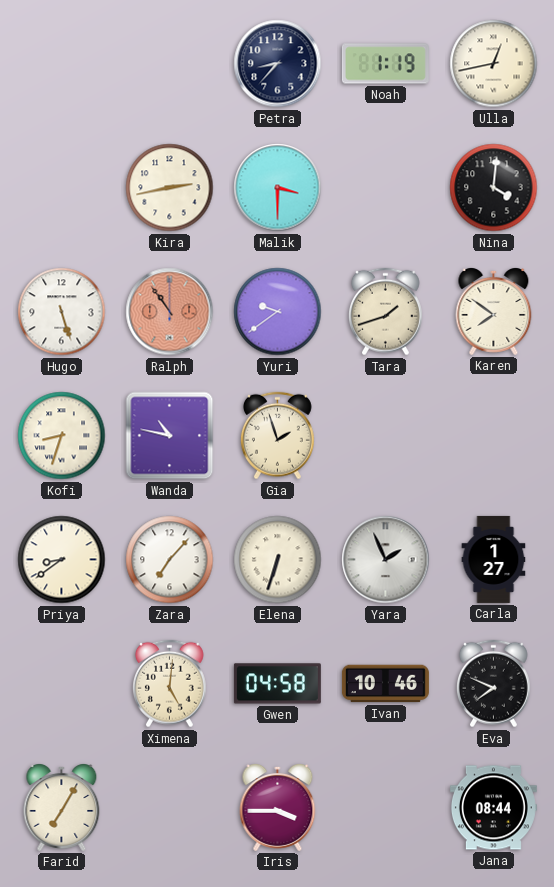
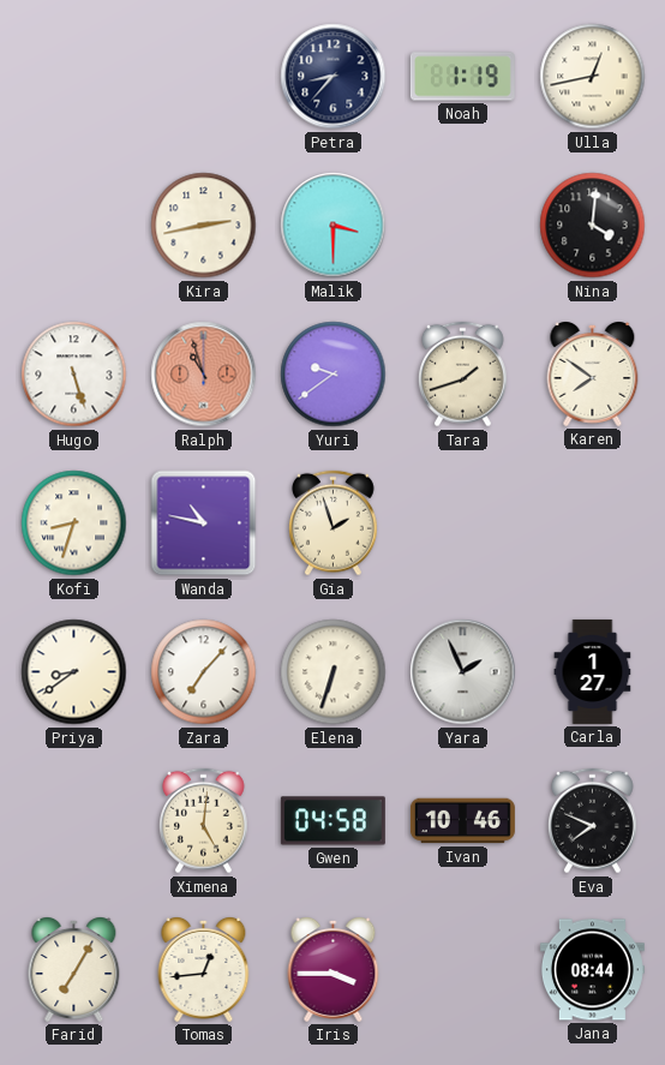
Ralph: 10:54 -> 10:57
Tomas: none -> 12:44
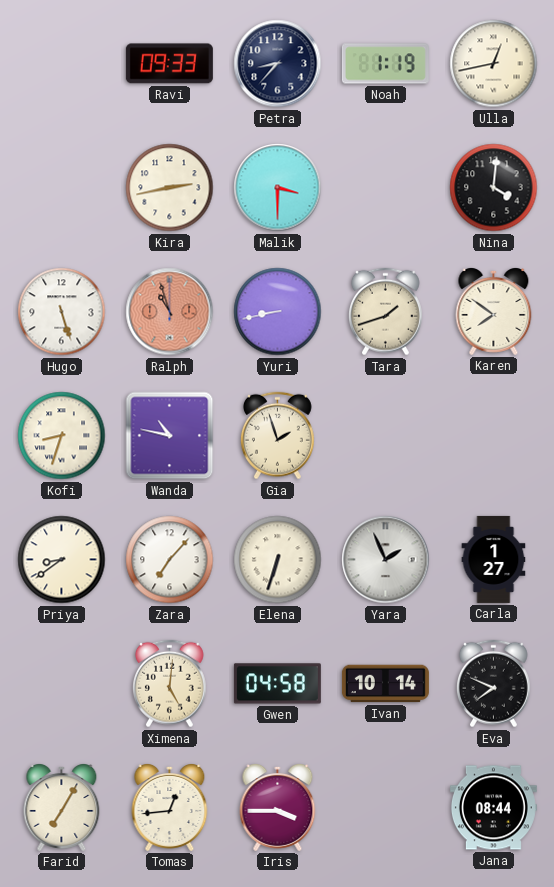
Ravi: none -> 09:33
Yuri: 9:39 -> 8:43
Ivan: 10:46 -> 10:14
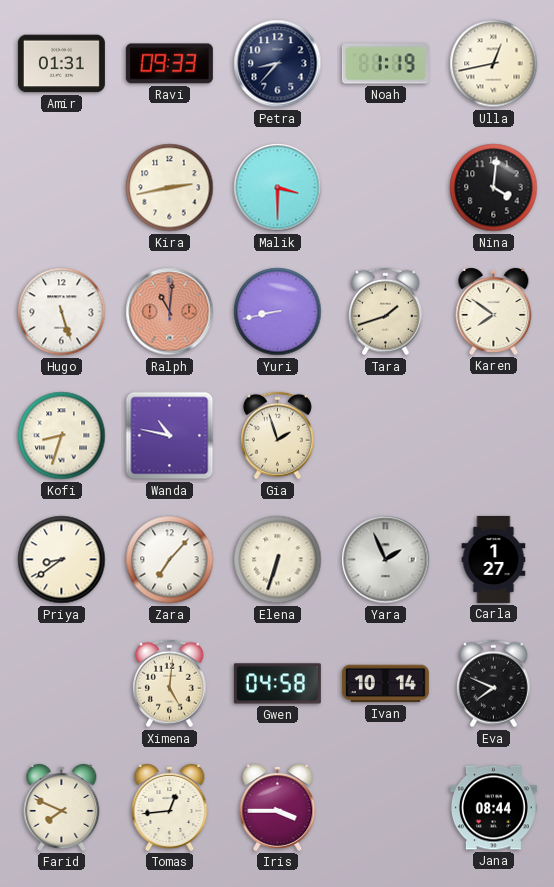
Amir: none -> 01:31
Ralph: 10:57 -> 11:01
Farid: 7:05 -> 7:49
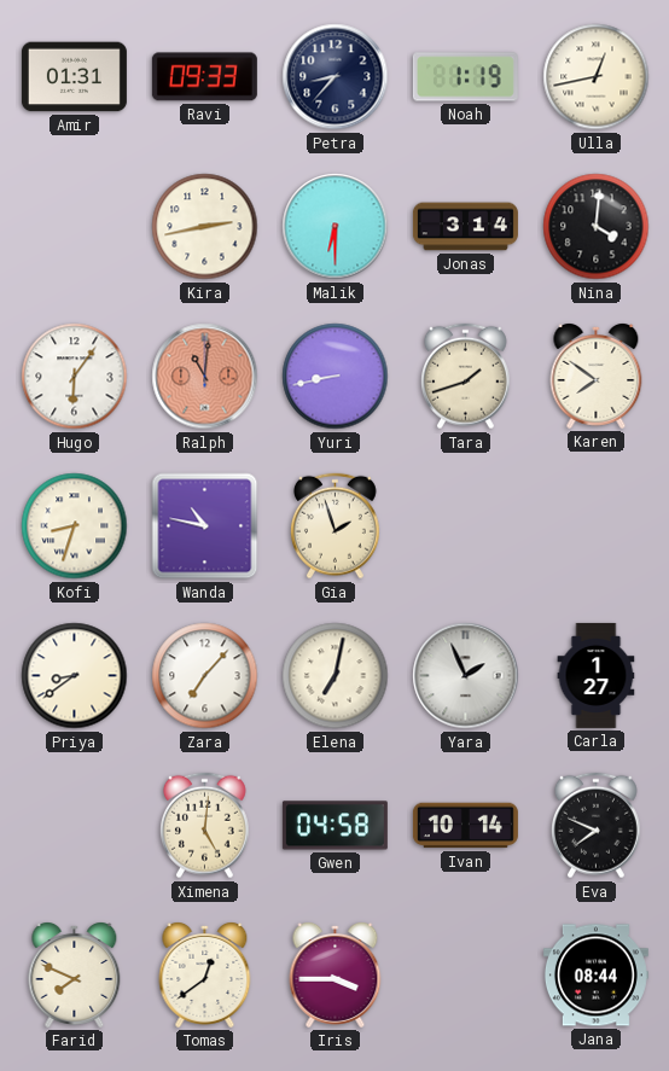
Malik: 3:30 -> 6:30
Jonas: none -> 3:14
Hugo: 5:27 -> 6:06
Elena: 6:33 -> 7:02
Tomas: 12:44 -> 12:39
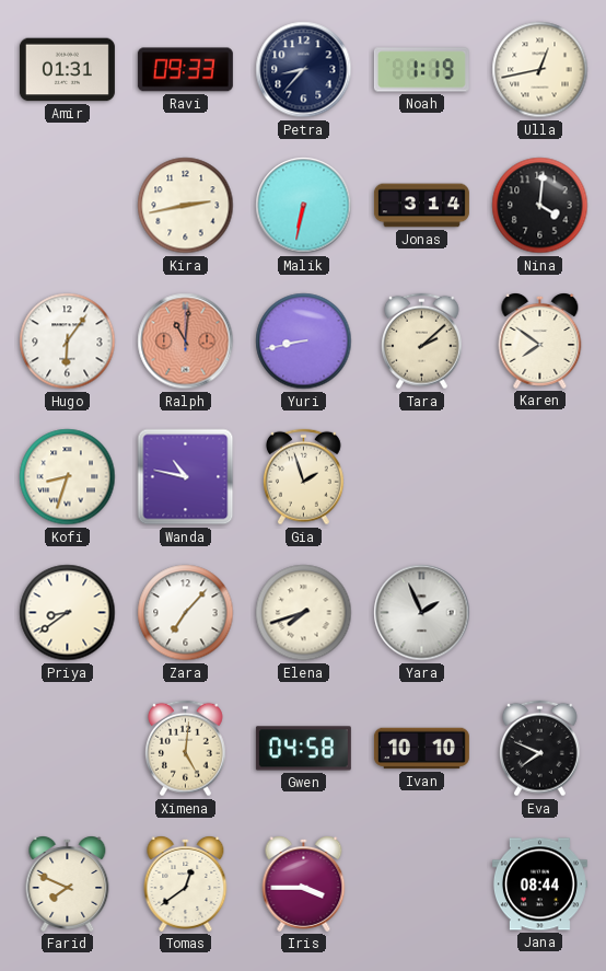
Malik: 6:30 -> 6:32
Tara: 1:42 -> 2:08
Elena: 7:02 -> 7:42
Carla: 1:27 -> none
Ivan: 10:14 -> 10:10
